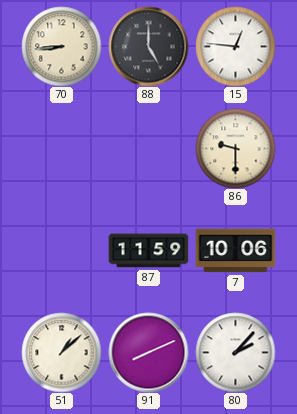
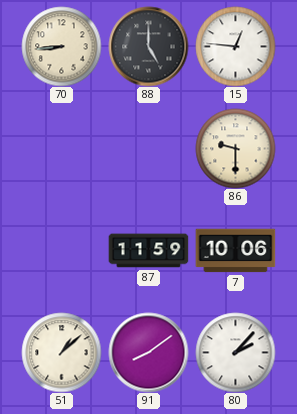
91: 8:11 -> 8:09
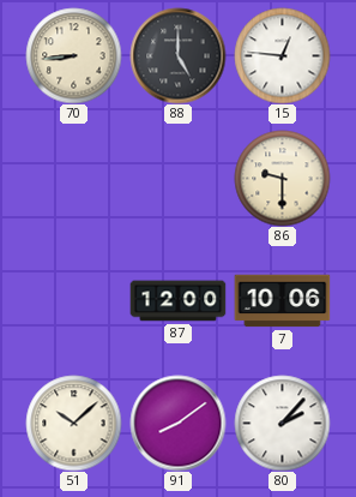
87: 11:59 -> 12:00
51: 1:08 -> 10:08
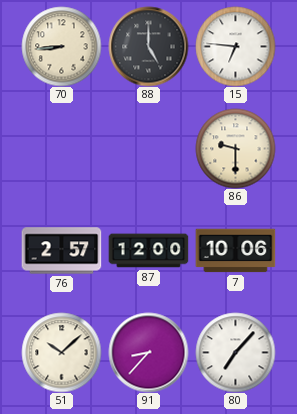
15: 12:46 -> 6:46
76: none -> 2:57
91: 8:09 -> 8:37
80: 2:07 -> 7:07
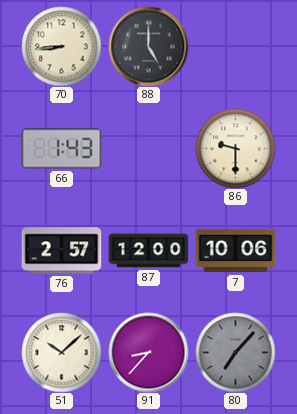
15: 6:46 -> none
66: none -> 1:43
80 dial: white -> grey
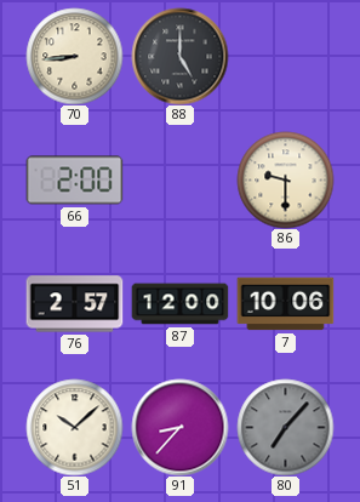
66: 1:43 -> 2:00
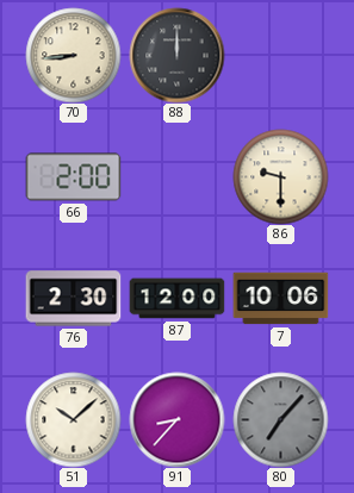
88: 5:00 -> 12:00
76: 2:57 -> 2:30
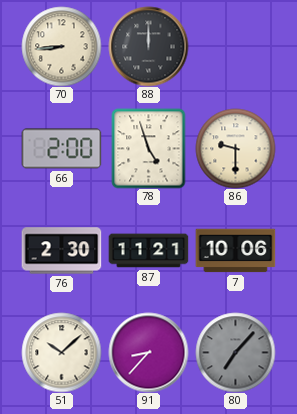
78: none -> 4:57
87: 12:00 -> 11:21
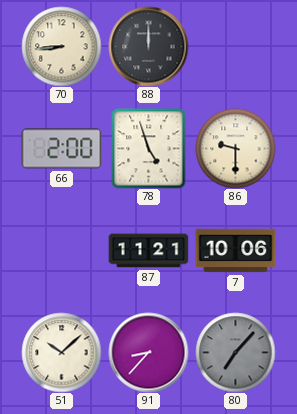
76: 2:30 -> none
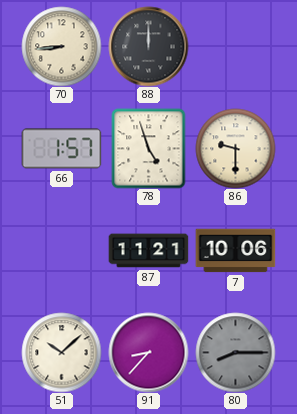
66: 2:00 -> 1:57
80: 7:07 -> 8:15
